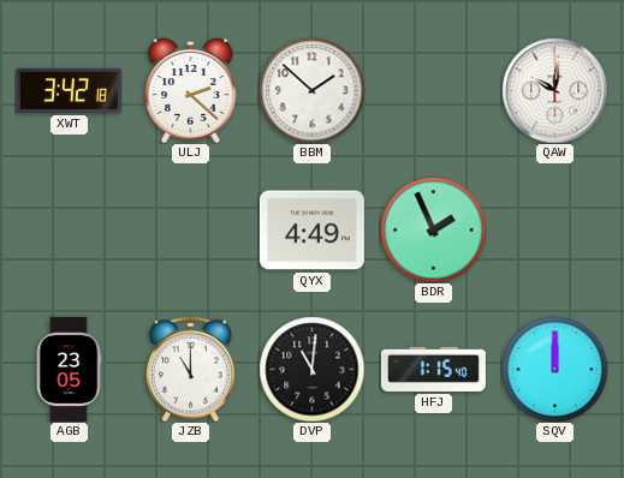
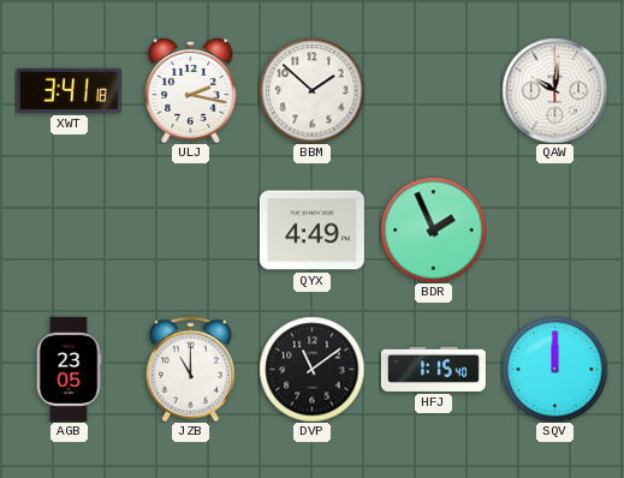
XWT: 3:42 -> 3:41
ULJ: 2:22 -> 2:17
DVP: 11:01 -> 11:09
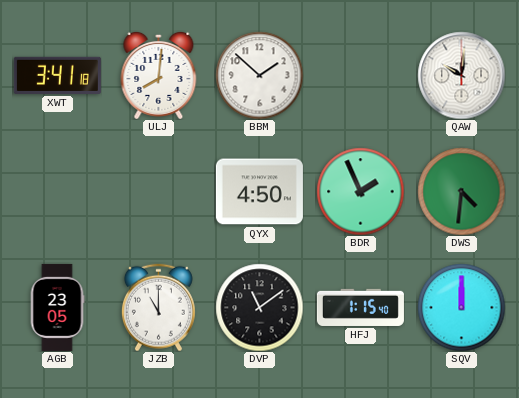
ULJ: 2:17 -> 8:01
QYX: 4:49 -> 4:50
DWS: none -> 4:31
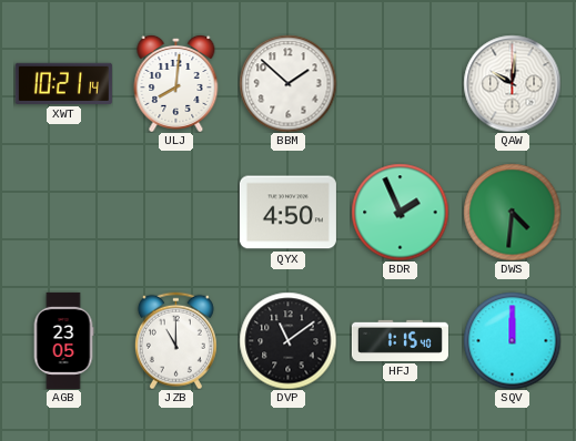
XWT: 3:41 -> 10:21
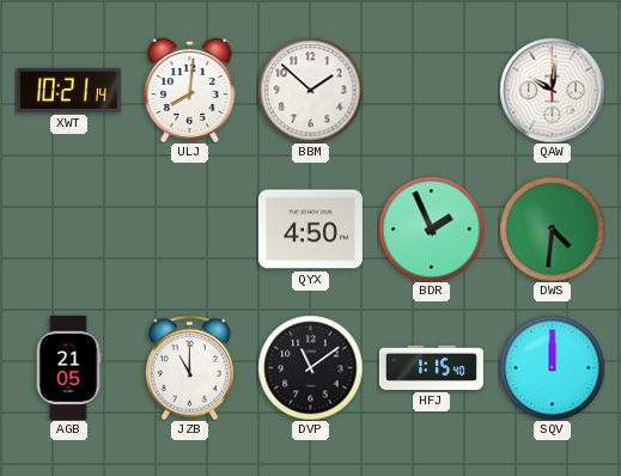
AGB: 23:05 -> 21:05
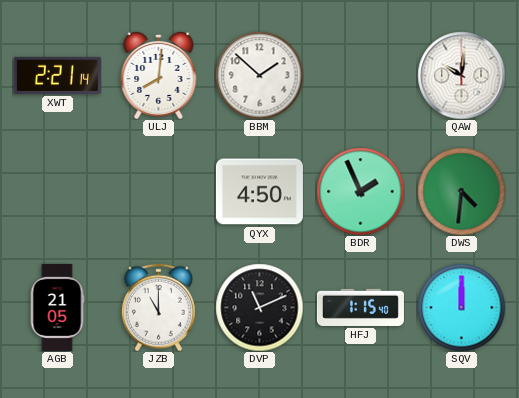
XWT: 10:21 -> 2:21
DVP: 11:09 -> 11:11
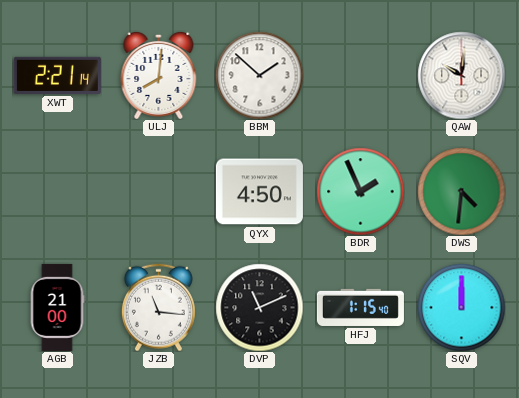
AGB: 21:05 -> 21:00
JZB: 11:00 -> 11:16
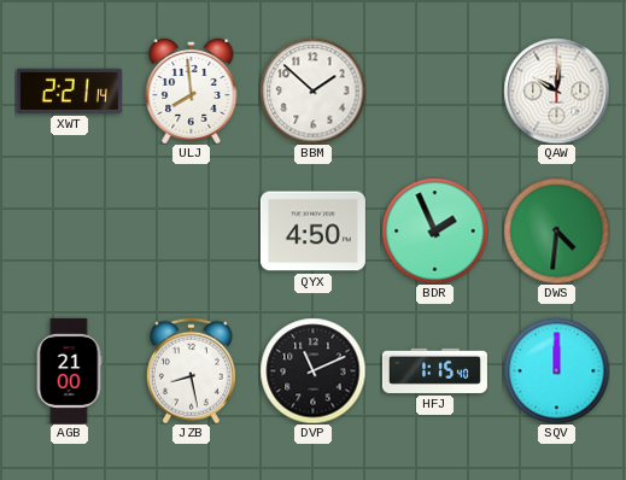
ULJ: 8:01 -> 7:59
JZB: 11:16 -> 8:28
